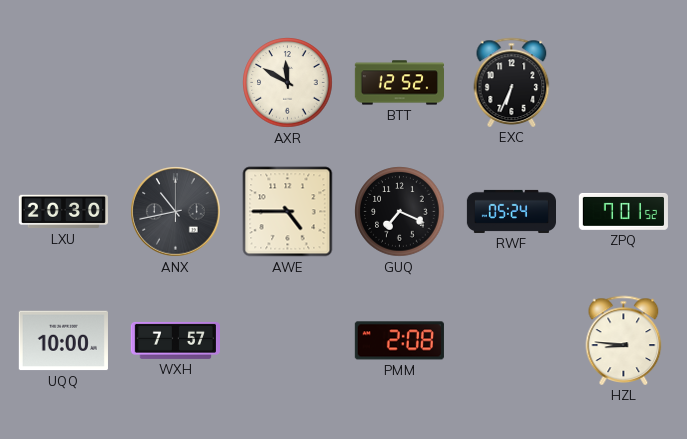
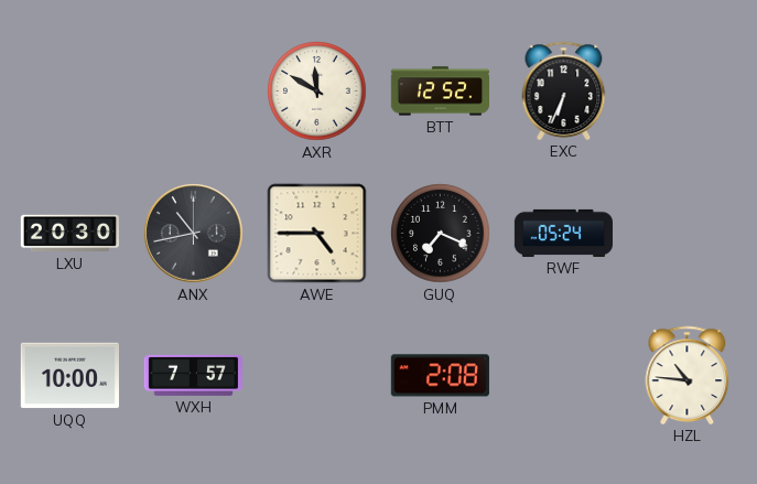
ZPQ: 7:01 -> none
HZL: 8:46 -> 10:46
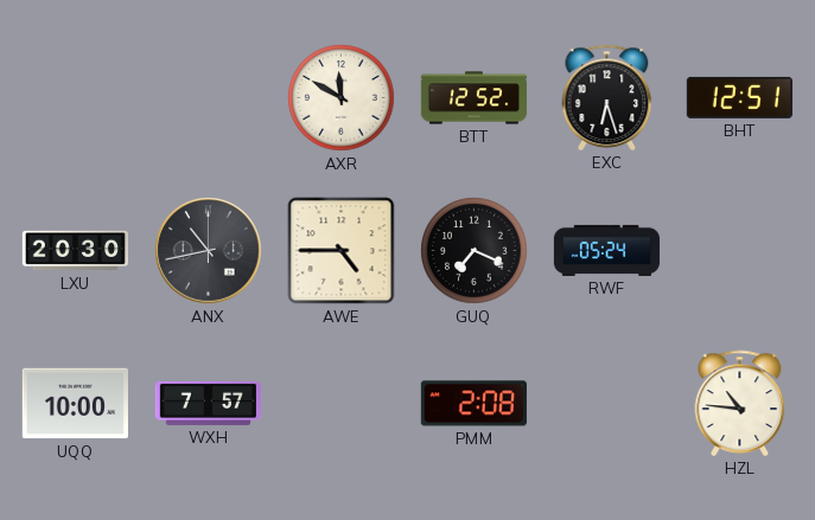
EXC: 6:34 -> 6:27
BHT: none -> 12:51
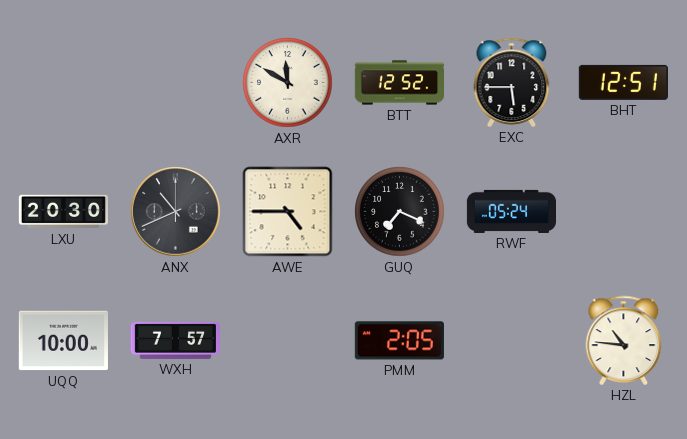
EXC: 6:27 -> 5:45
ANX: 10:43 -> 10:41
PMM: 2:08 -> 2:05
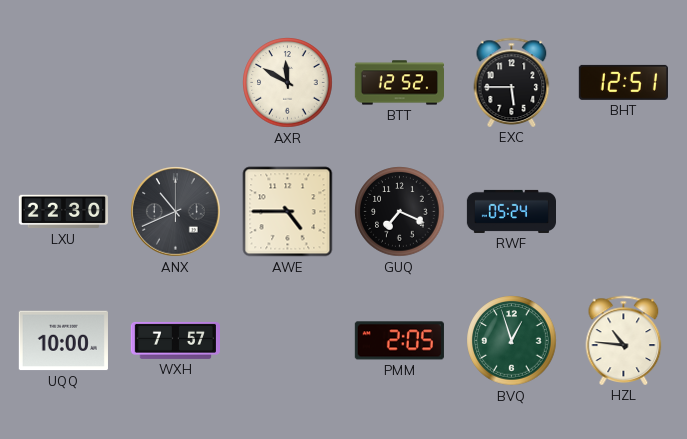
LXU: 20:30 -> 22:30
BVQ: none -> 12:57
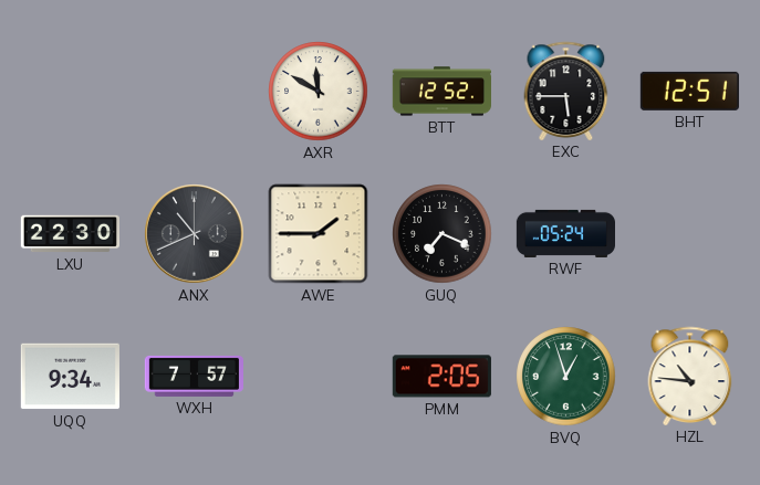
AWE: 4:45 -> 1:45
UQQ: 10:00 -> 9:34
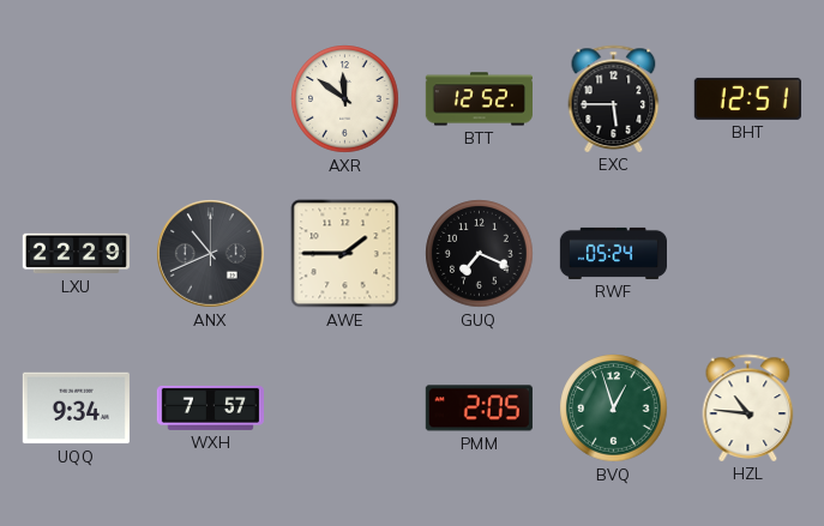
AXR: 11:50 -> 11:51
LXU: 22:30 -> 22:29
